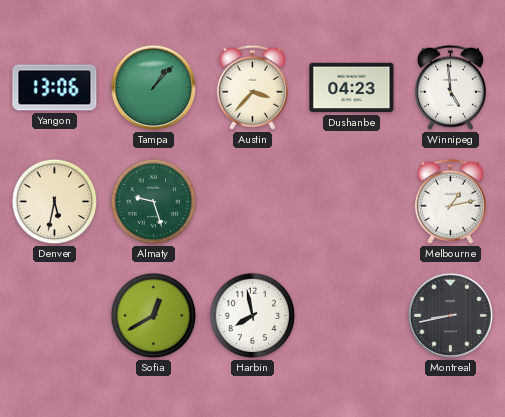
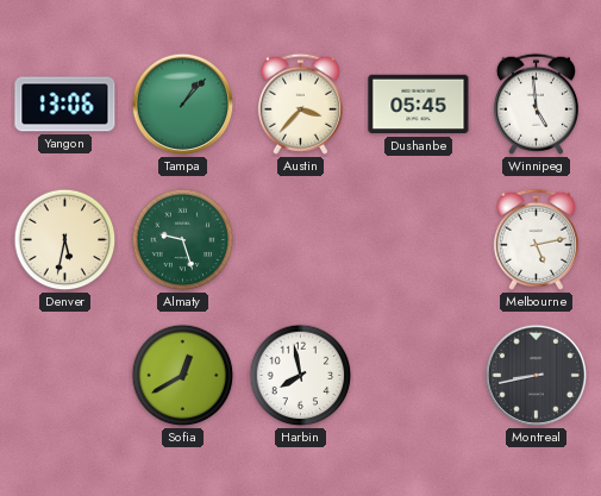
Dushanbe: 04:23 -> 05:45
Melbourne: 1:13 -> 5:13
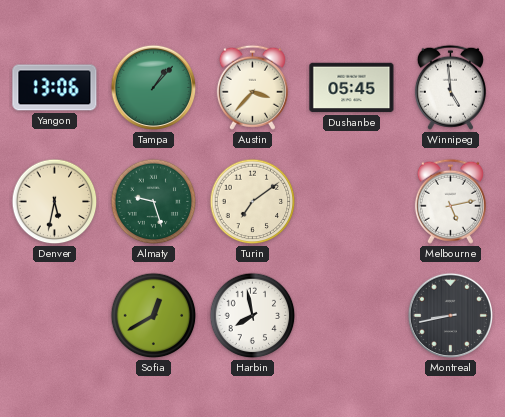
Turin: none -> 7:09
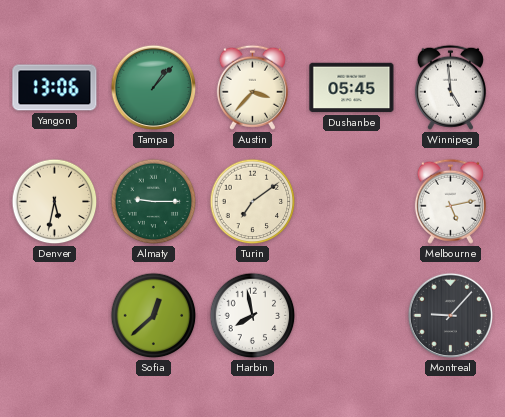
Almaty: 9:27 -> 9:15
Sofia: 12:40 -> 12:38
Montreal: 8:43 -> 9:07
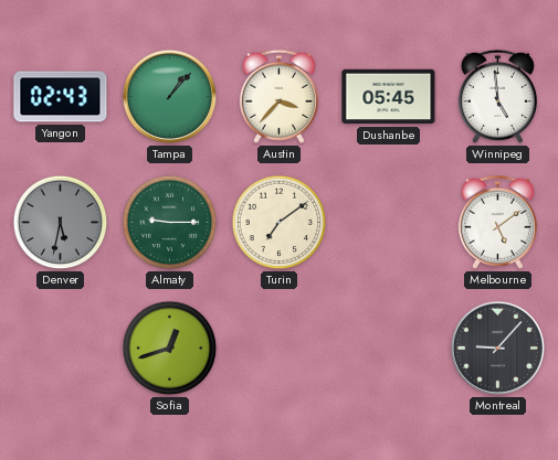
Yangon: 13:06 -> 02:43
Denver dial: cream -> grey
Melbourne: 5:13 -> 5:09
Sofia: 12:38 -> 12:42
Harbin: 7:58 -> none
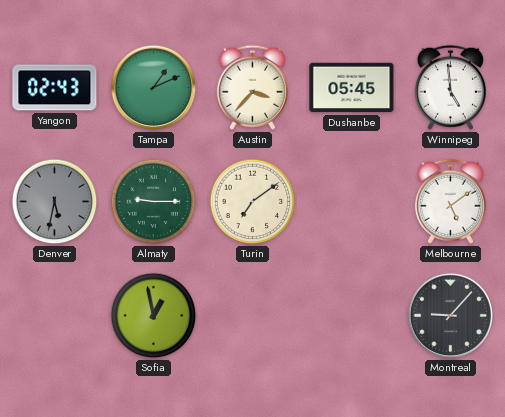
Tampa: 1:07 -> 1:11
Sofia: 12:42 -> 12:58
